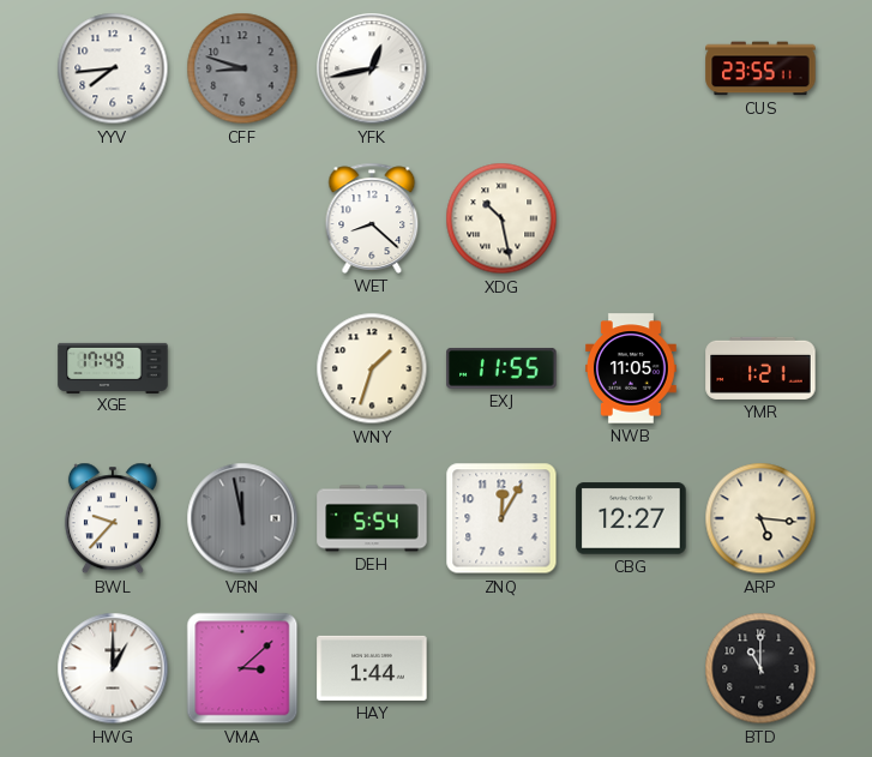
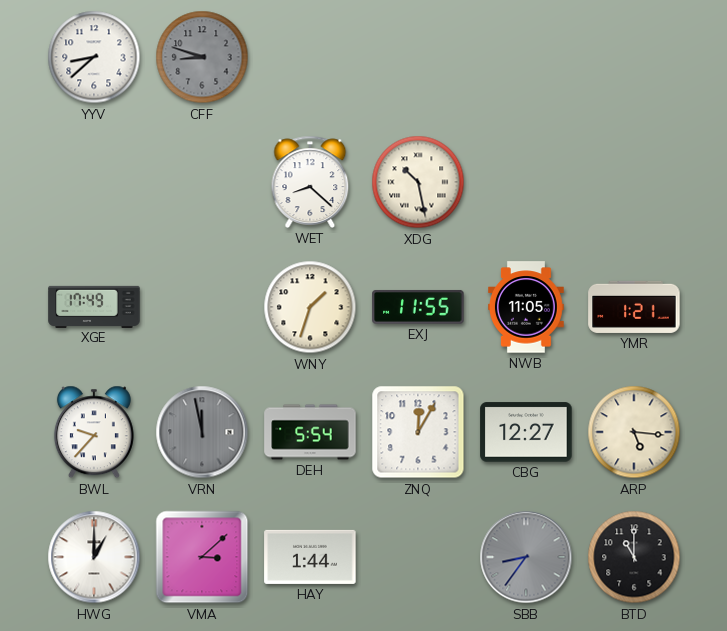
YYV: 7:44 -> 8:38
YFK: 12:43 -> none
CUS: 23:55 -> none
SBB: none -> 8:36
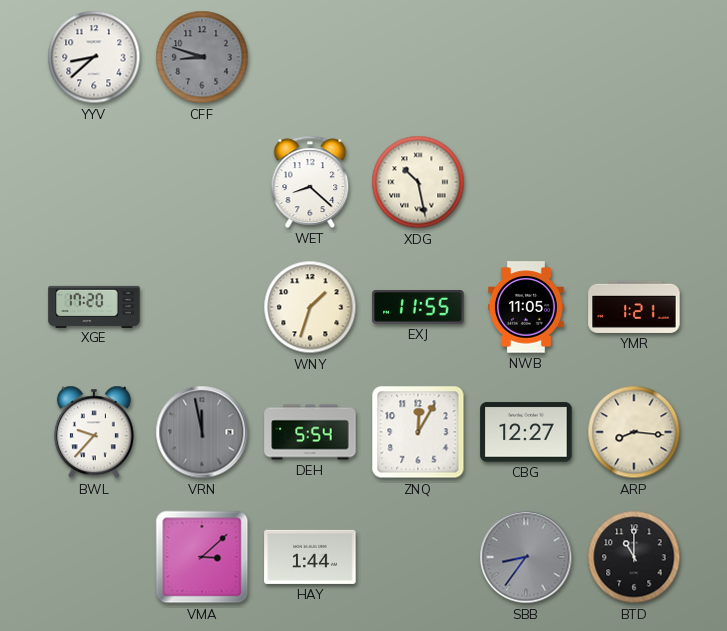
XGE: 17:49 -> 17:20
ARP: 5:16 -> 8:16
HWG: 1:00 -> none
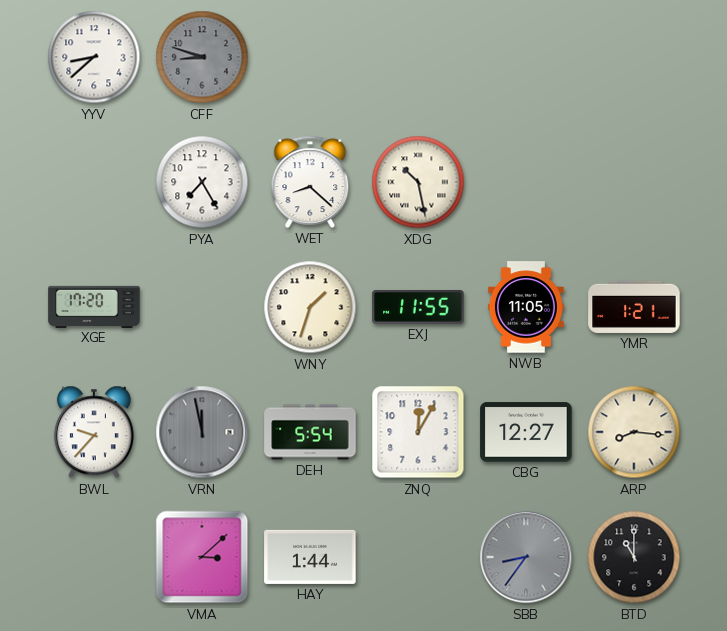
PYA: none -> 7:25
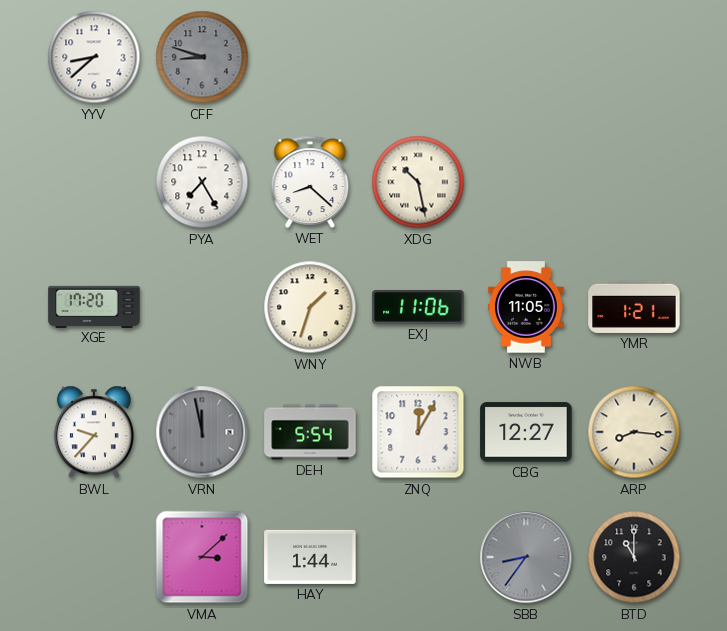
EXJ: 11:55 -> 11:06
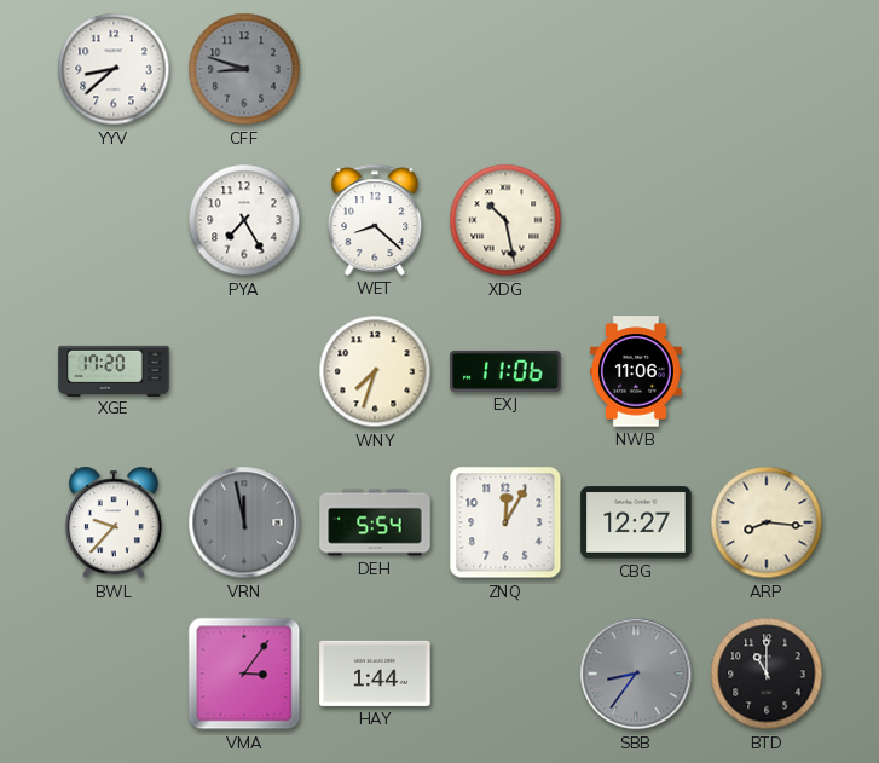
WNY: 1:33 -> 7:33
NWB: 11:05 -> 11:06
YMR: 1:21 -> none
VMA: 3:08 -> 3:06
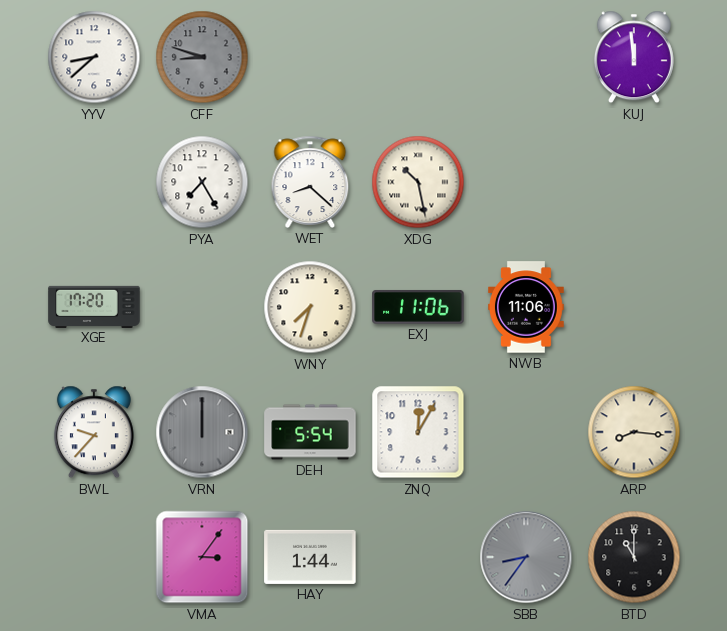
KUJ: none -> 11:59
VRN: 11:58 -> 12:00
CBG: 12:27 -> none
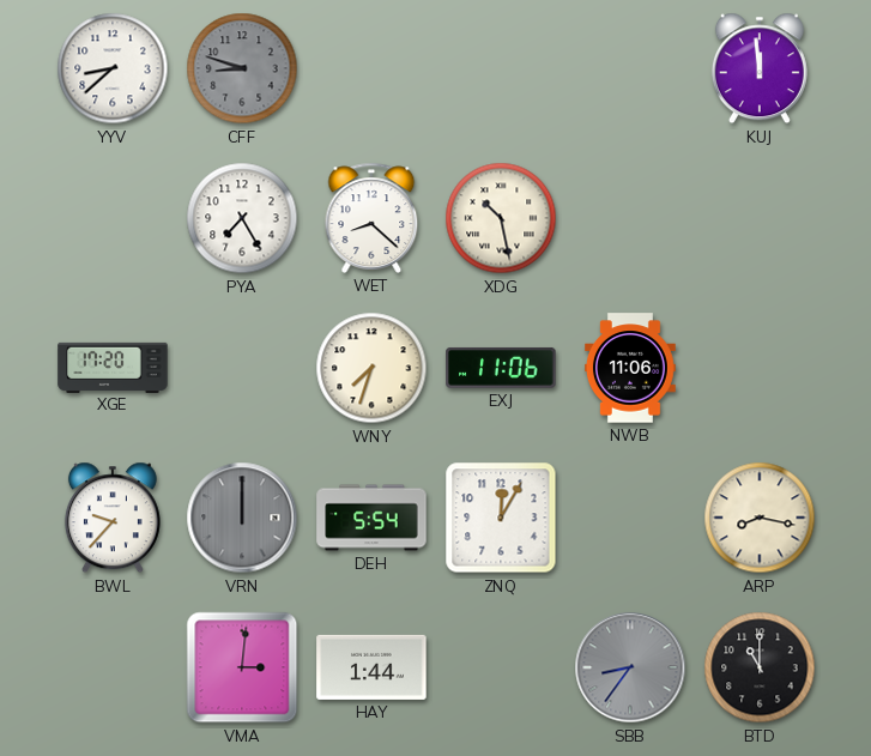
ARP: 8:16 -> 8:17
VMA: 3:06 -> 3:01
